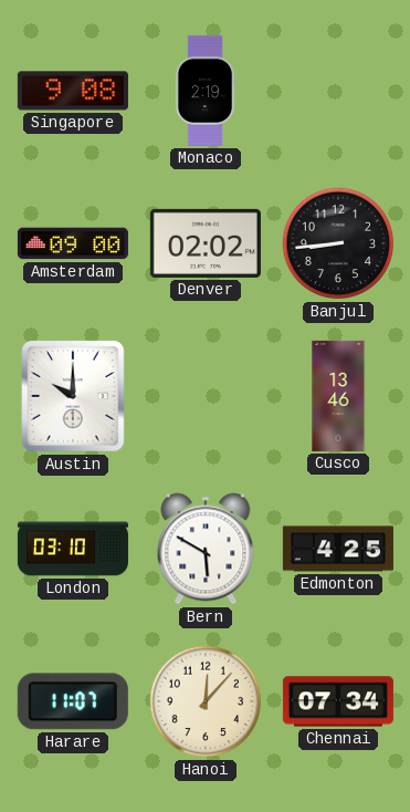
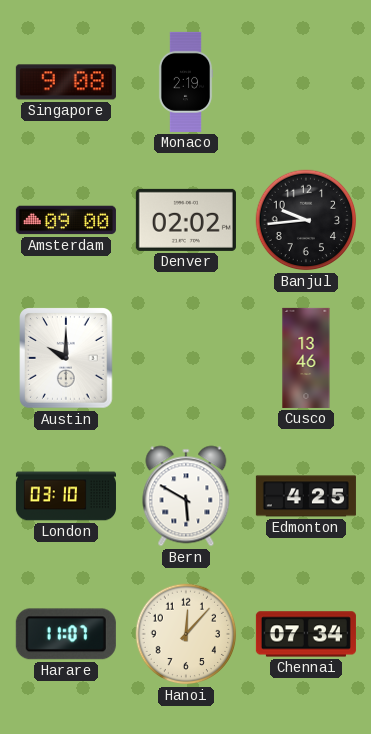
Banjul: 8:44 -> 9:44
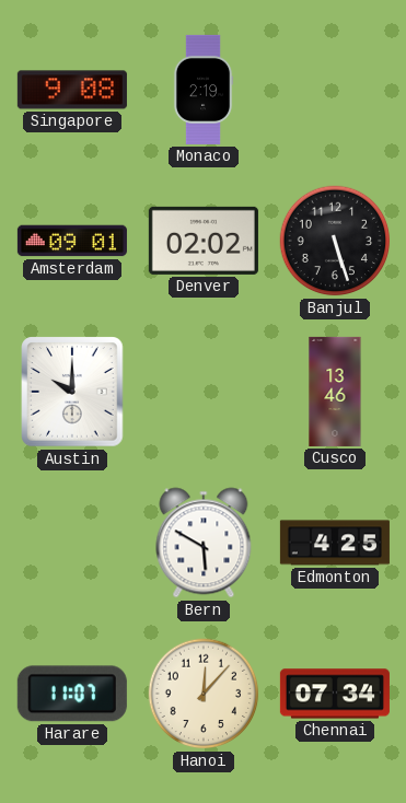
Amsterdam: 09:00 -> 09:01
Banjul: 9:44 -> 5:27
London: 03:10 -> none
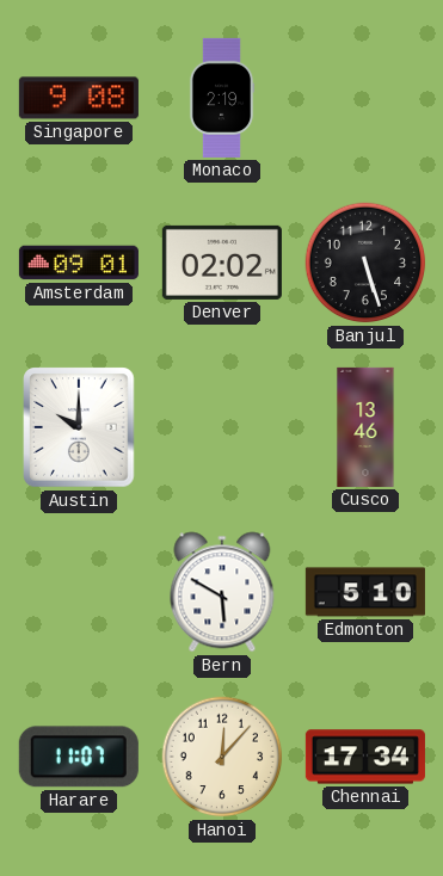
Edmonton: 4:25 -> 5:10
Chennai: 07:34 -> 17:34
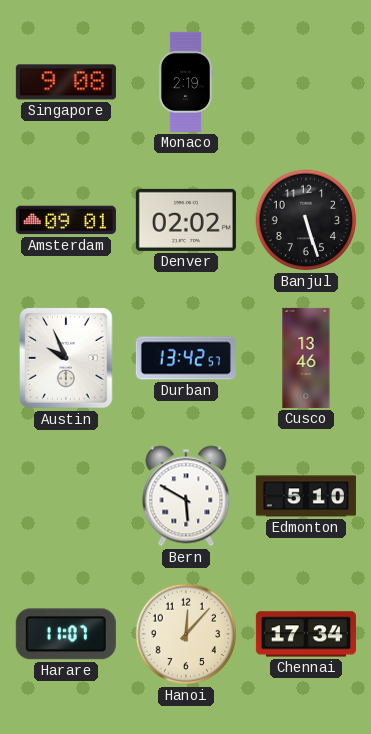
Austin: 10:00 -> 9:56
Durban: none -> 13:42
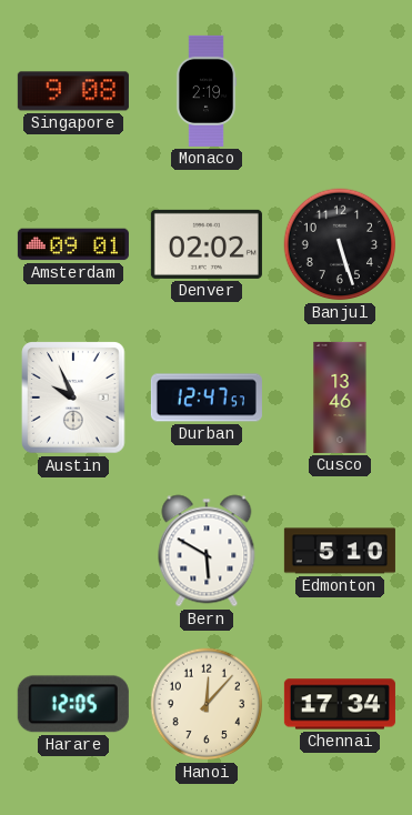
Durban: 13:42 -> 12:47
Harare: 11:07 -> 12:05
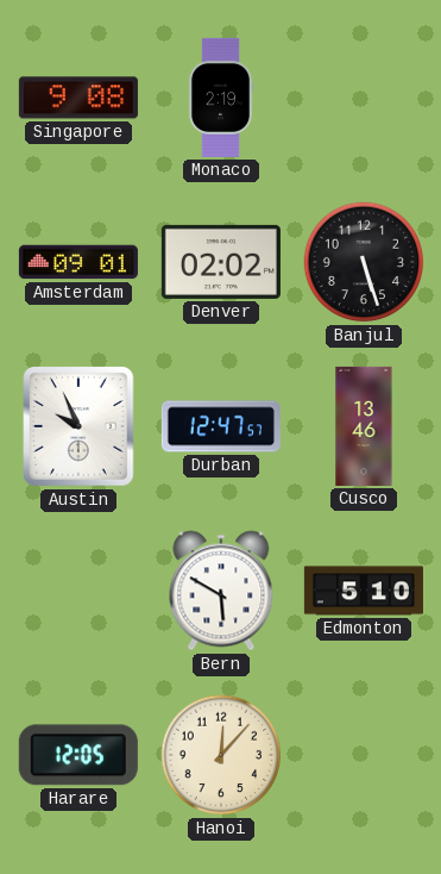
Chennai: 17:34 -> none
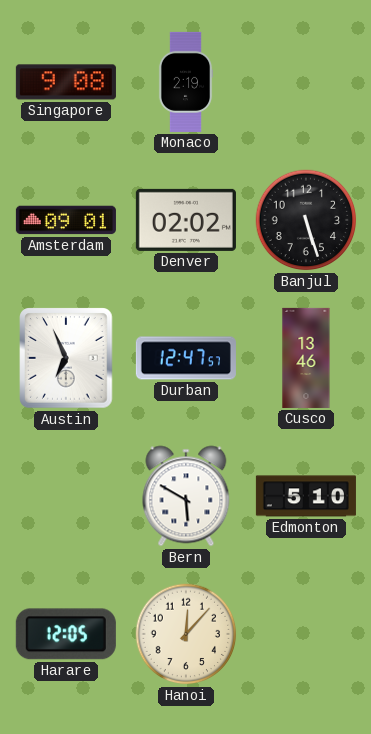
Austin: 9:56 -> 6:56
